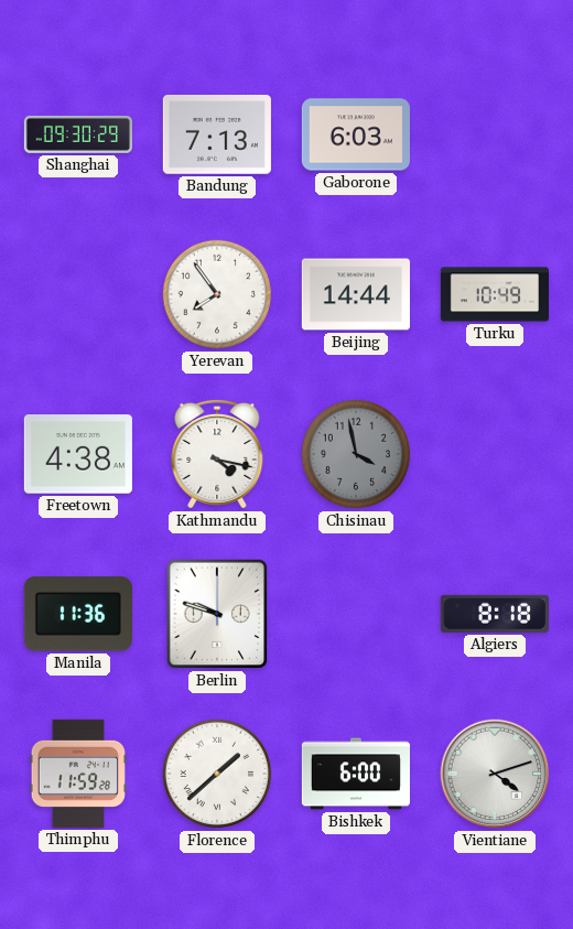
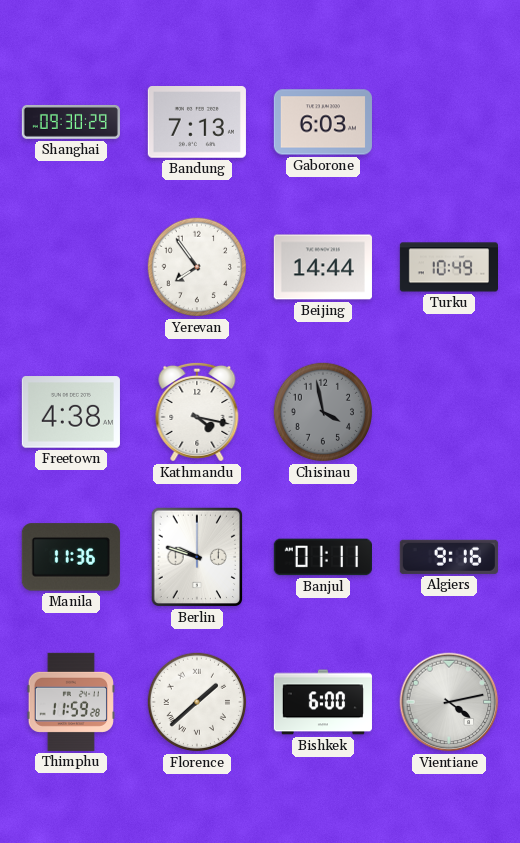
Banjul: none -> 01:11
Algiers: 8:18 -> 9:16
Vientiane: 4:12 -> 4:13
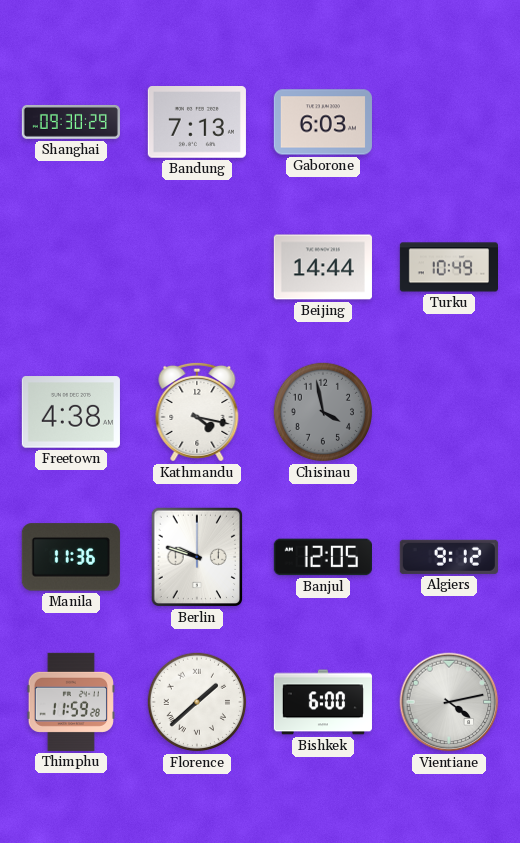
Yerevan: 7:54 -> none
Banjul: 01:11 -> 12:05
Algiers: 9:16 -> 9:12
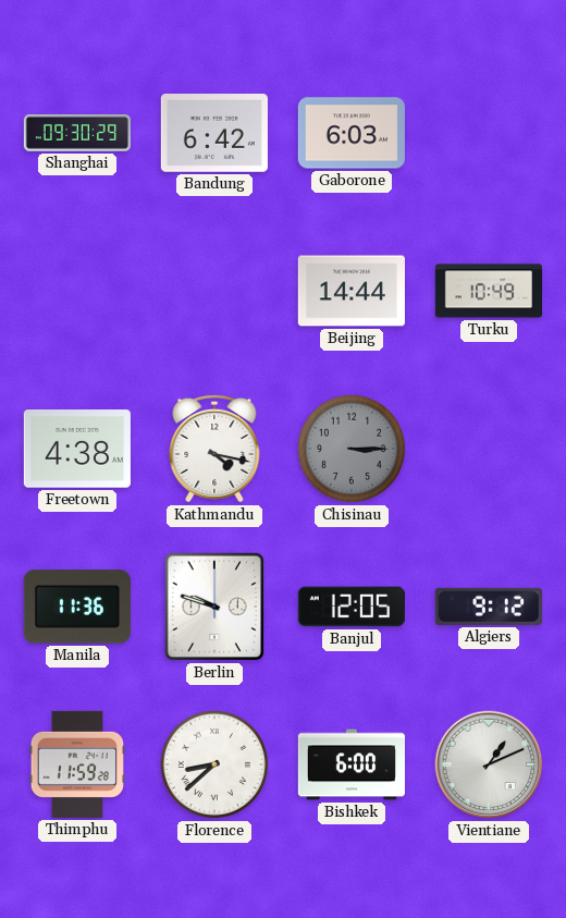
Bandung: 7:13 -> 6:42
Chisinau: 3:58 -> 3:15
Florence: 1:38 -> 8:38
Vientiane: 4:13 -> 1:11
